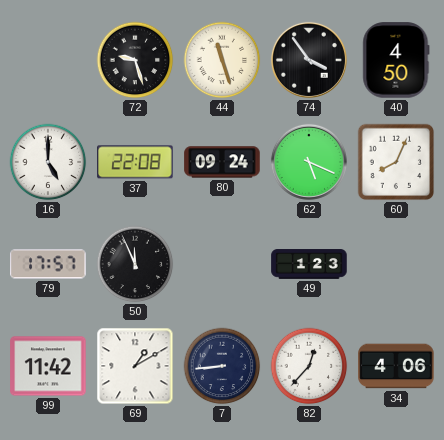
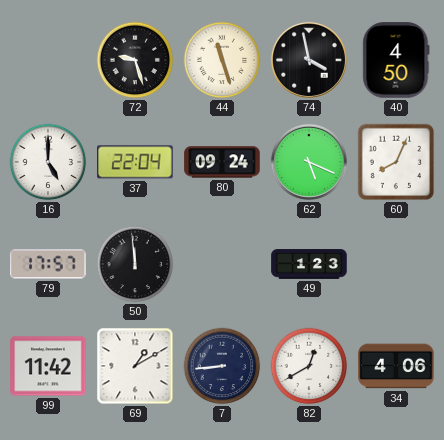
74: 3:54 -> 3:58
37: 22:08 -> 22:04
50: 11:56 -> 11:59
82: 12:37 -> 12:40
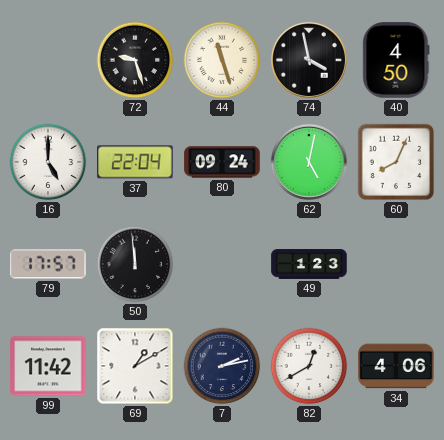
62: 5:19 -> 5:02
7: 8:44 -> 2:13
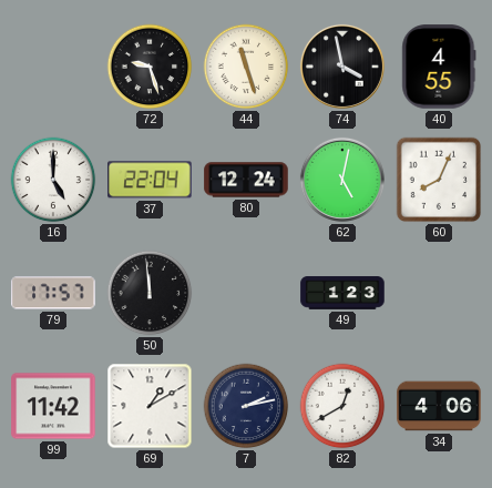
40: 4:50 -> 4:55
80: 09:24 -> 12:24
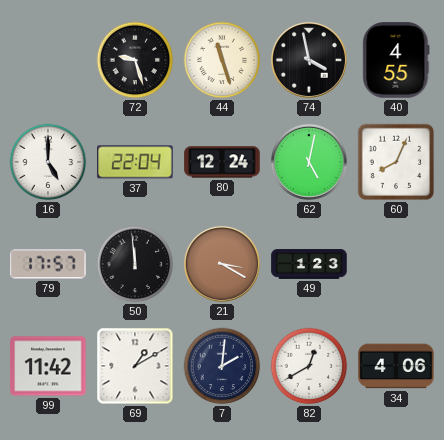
21: none -> 3:20
7: 2:13 -> 2:01
